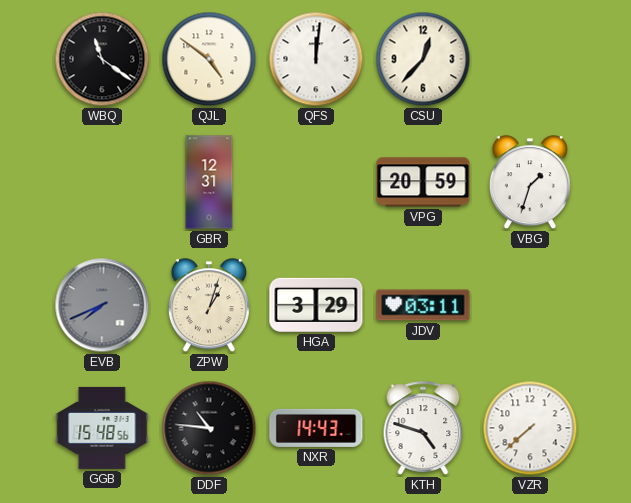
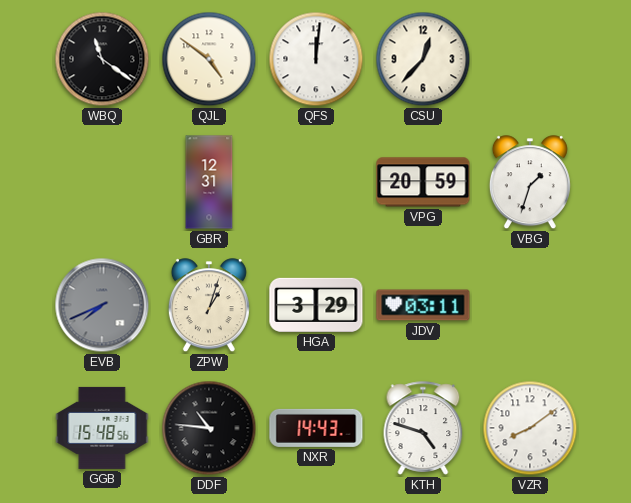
VZR: 7:38 -> 8:09
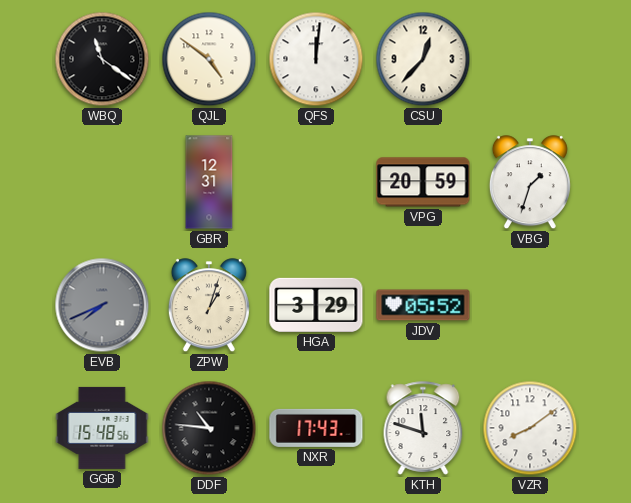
JDV: 03:11 -> 05:52
NXR: 14:43 -> 17:43
KTH: 4:48 -> 11:48
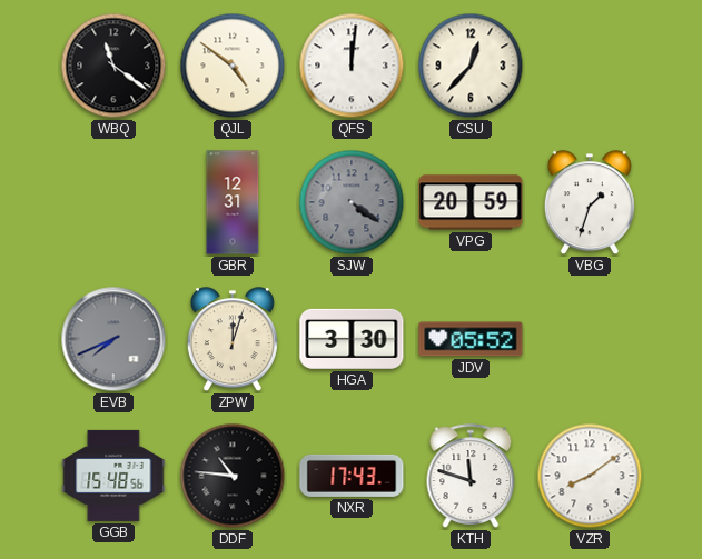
SJW: none -> 4:21
ZPW: 1:03 -> 12:03
HGA: 3:29 -> 3:30
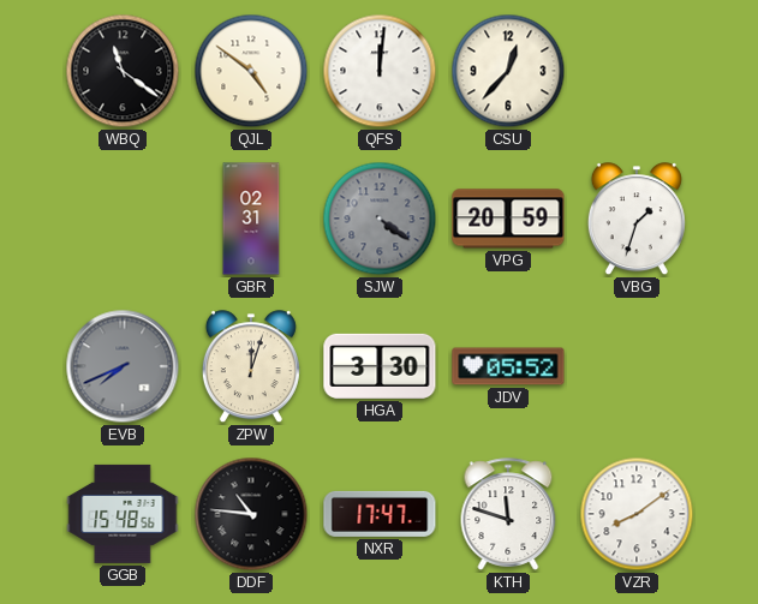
GBR: 12:31 -> 02:31
NXR: 17:43 -> 17:47
